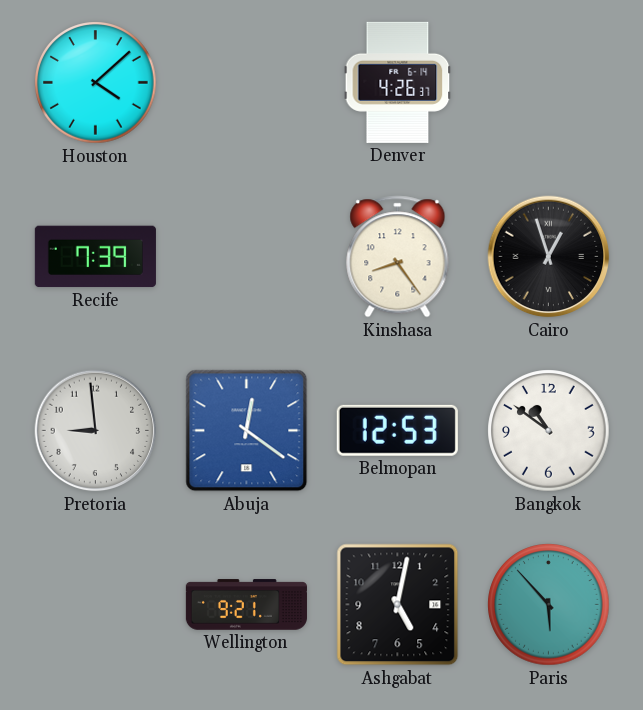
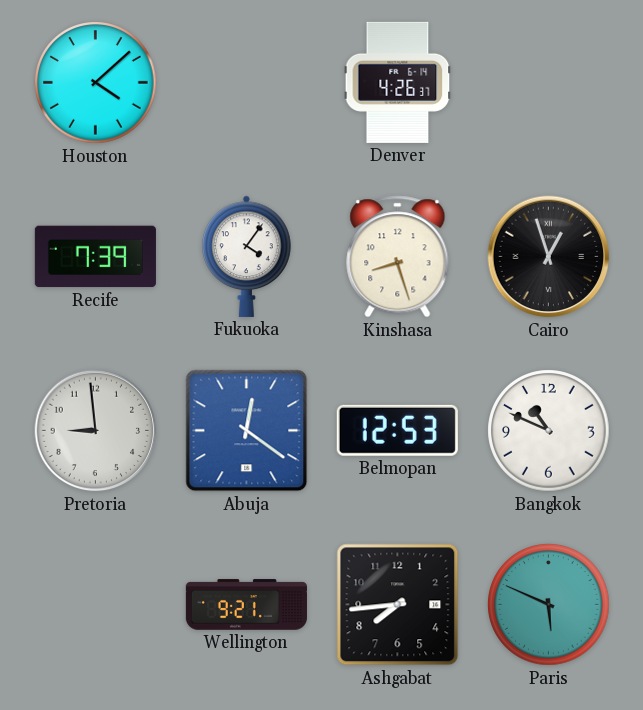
Fukuoka: none -> 4:06
Kinshasa: 8:24 -> 8:27
Bangkok: 10:51 -> 10:49
Ashgabat: 5:02 -> 7:44
Paris: 5:53 -> 5:49
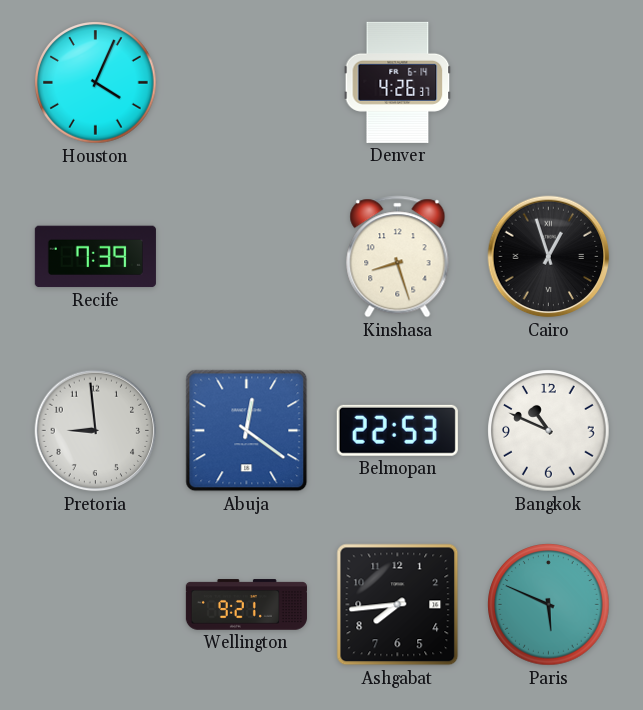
Houston: 4:08 -> 4:04
Fukuoka: 4:06 -> none
Belmopan: 12:53 -> 22:53
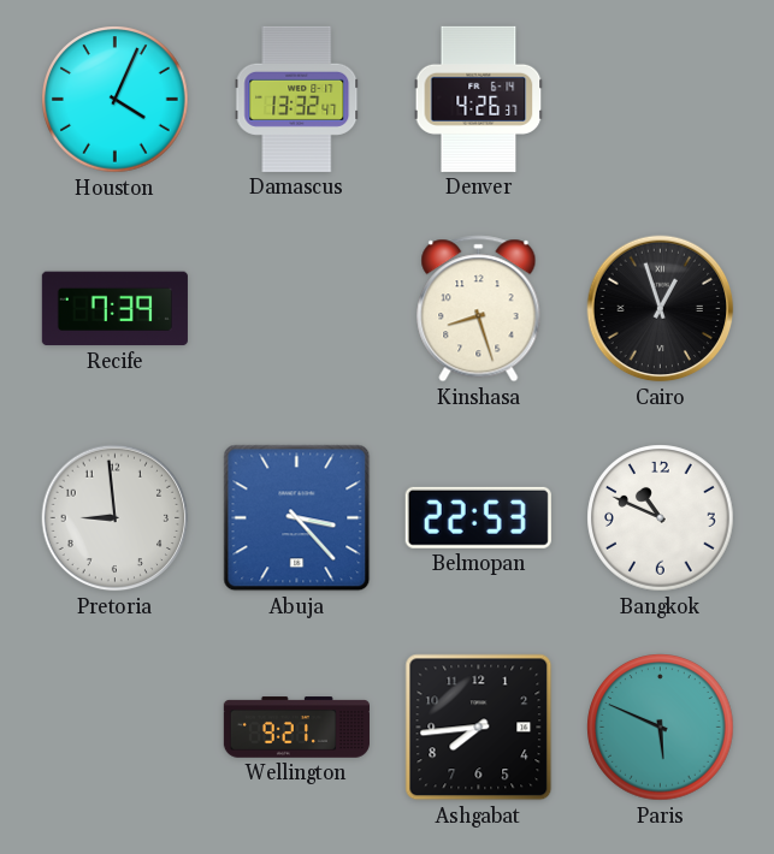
Damascus: none -> 13:32
Abuja: 12:21 -> 3:23
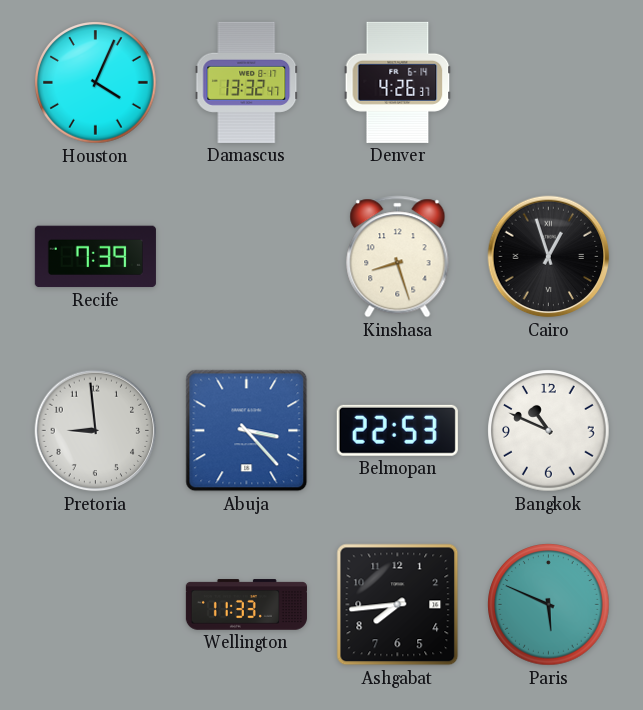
Wellington: 9:21 -> 11:33
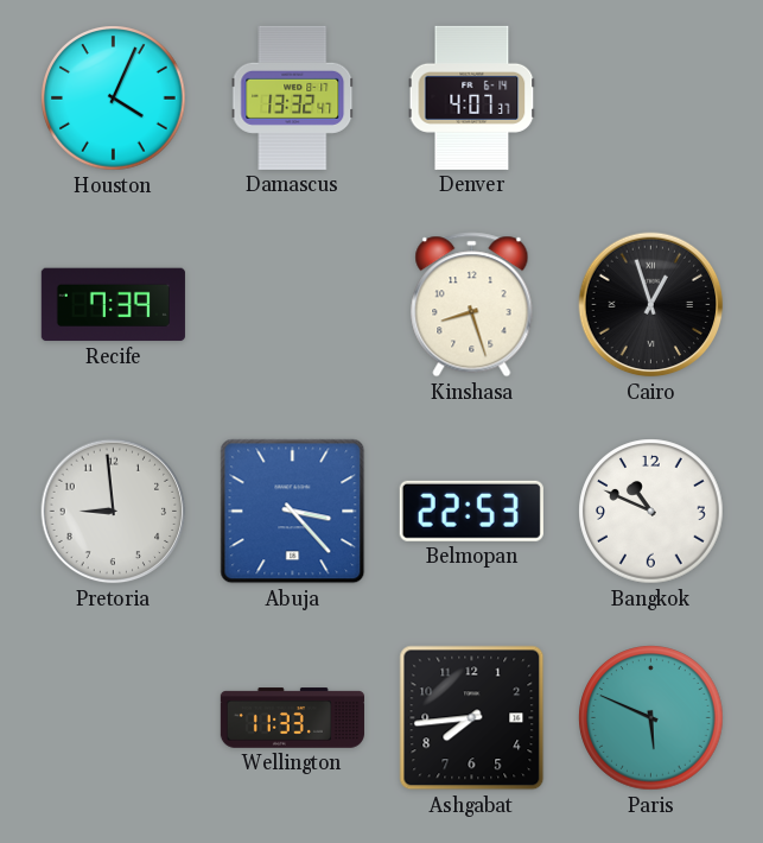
Denver: 4:26 -> 4:07
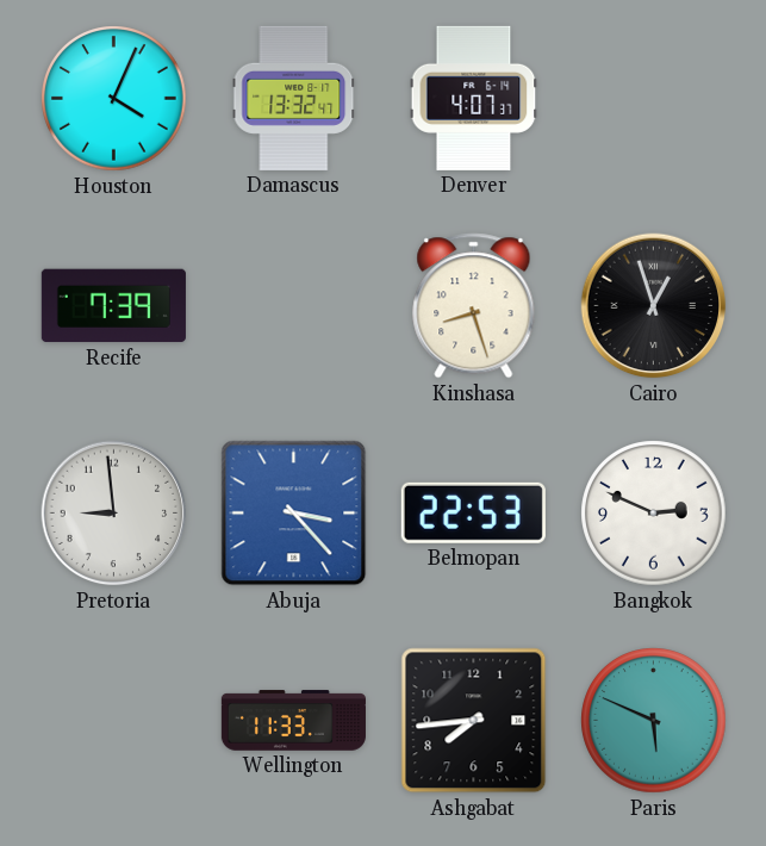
Bangkok: 10:49 -> 2:49
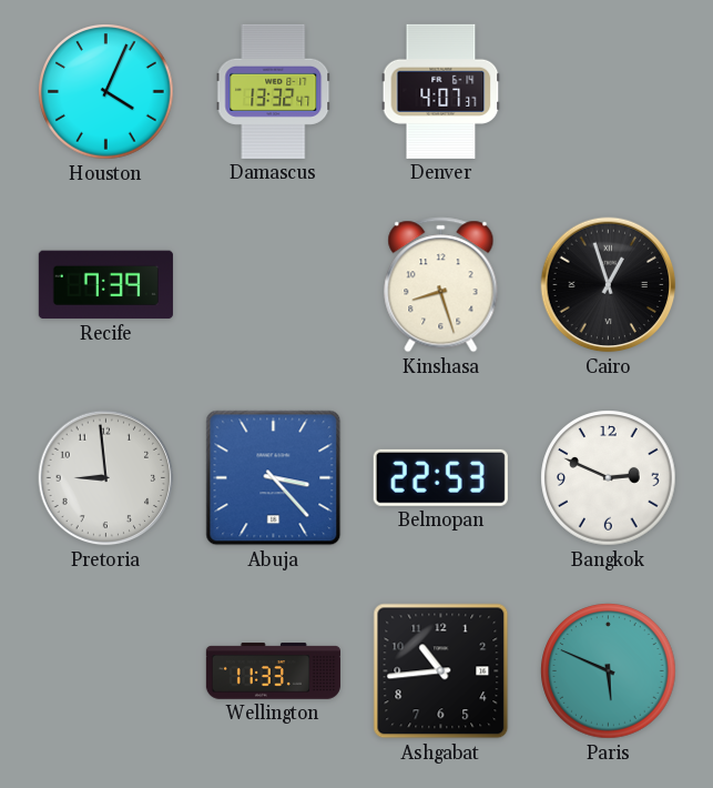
Ashgabat: 7:44 -> 10:44
